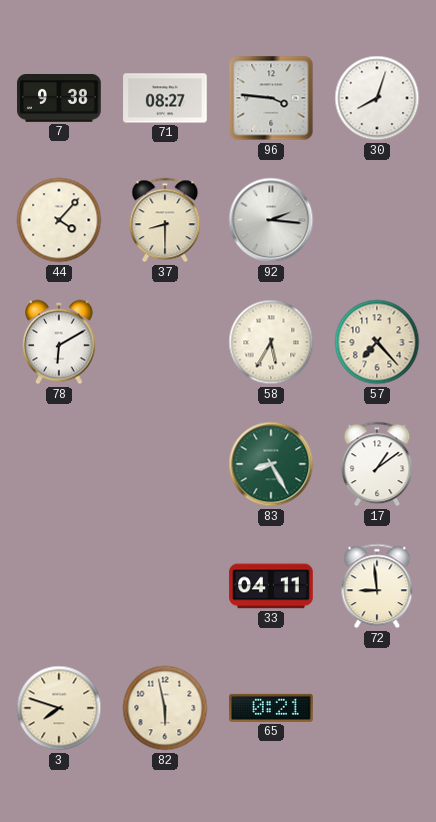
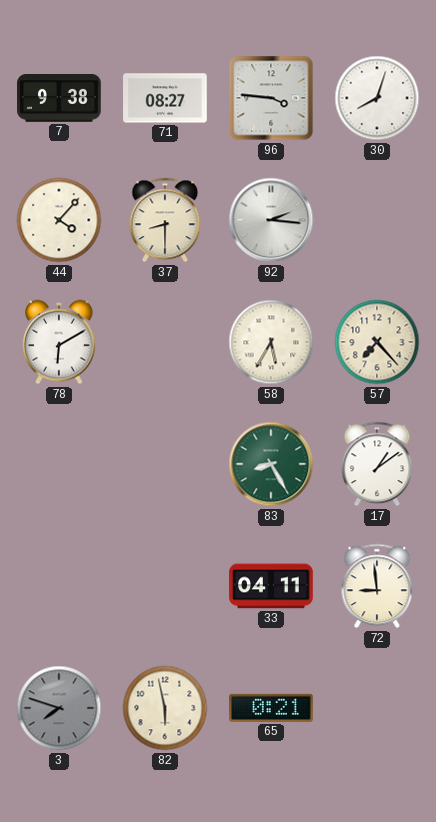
3 dial: cream -> grey
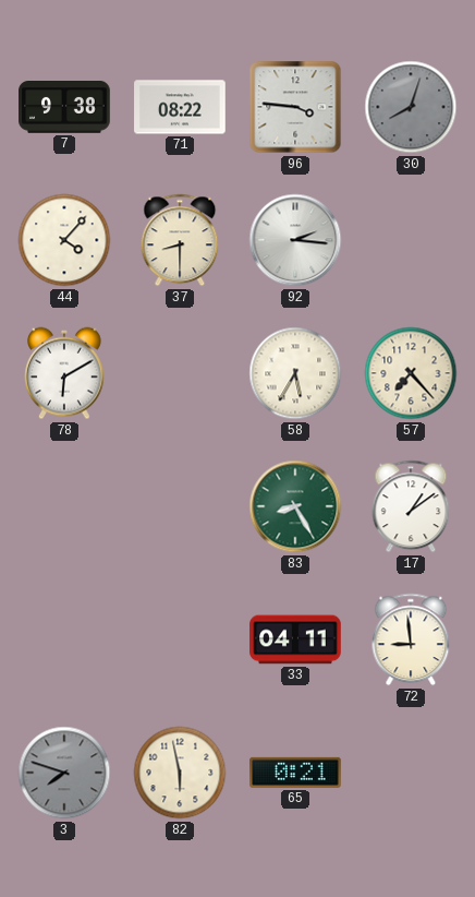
71: 08:27 -> 08:22
30 dial: white -> grey
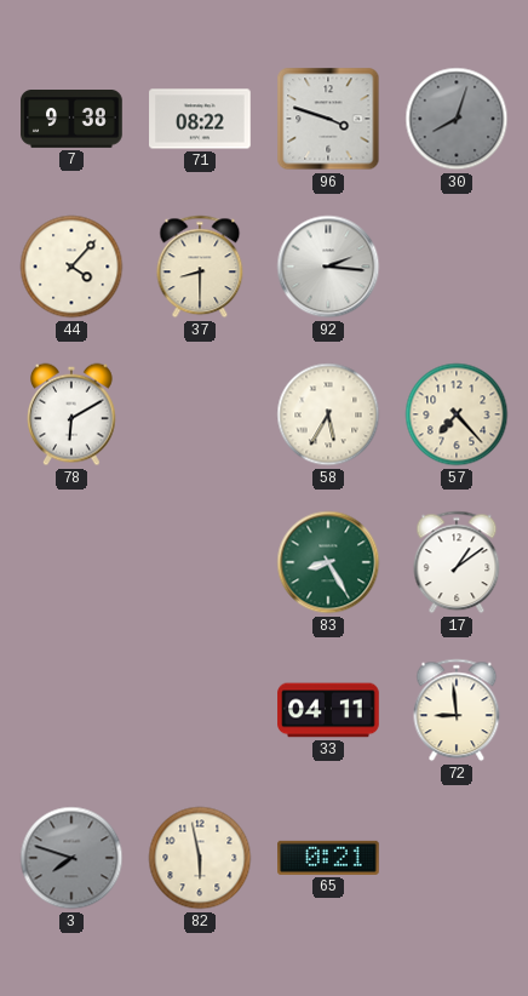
96: 3:46 -> 3:48
